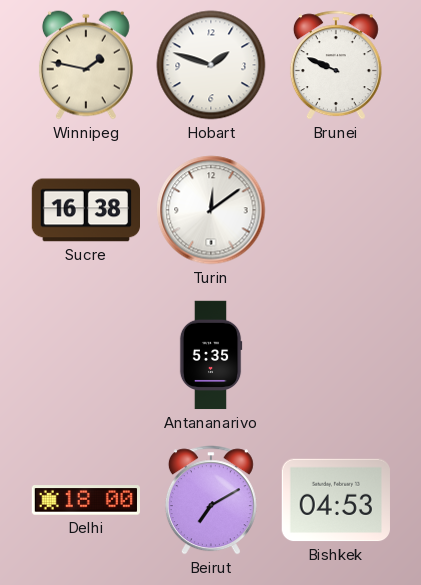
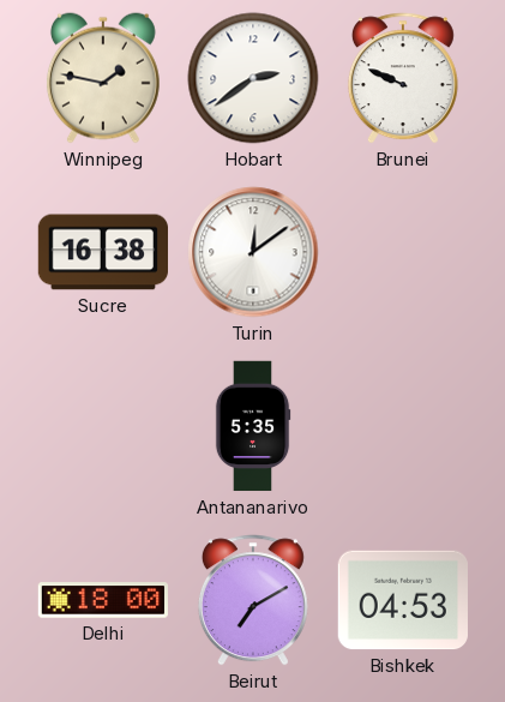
Hobart: 1:48 -> 2:39
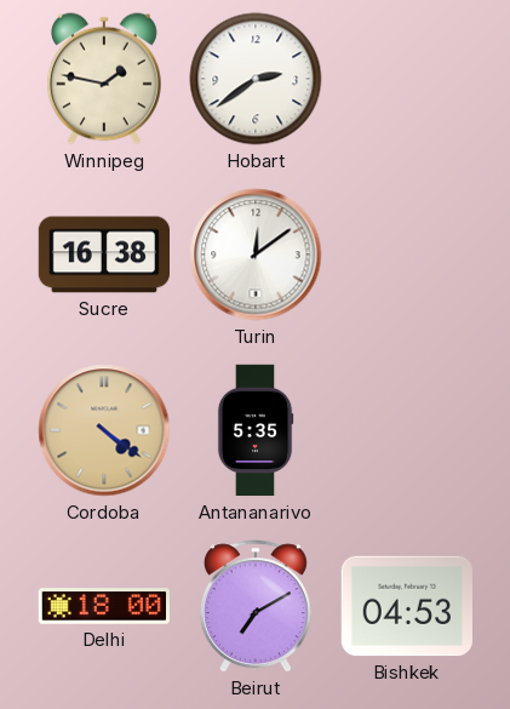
Brunei: 9:49 -> none
Cordoba: none -> 4:21
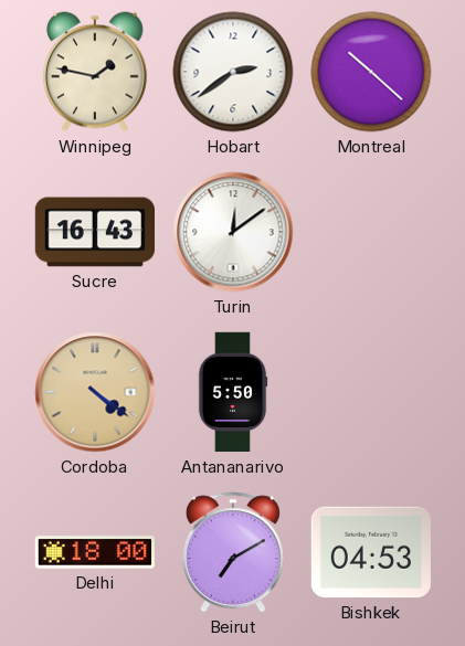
Montreal: none -> 10:22
Sucre: 16:38 -> 16:43
Antananarivo: 5:35 -> 5:50
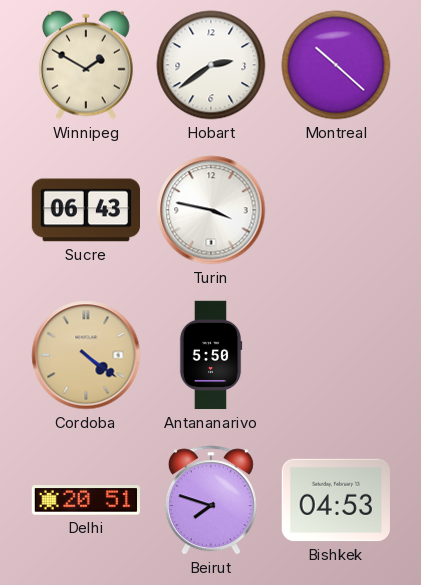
Winnipeg: 1:47 -> 1:50
Sucre: 16:43 -> 06:43
Turin: 12:09 -> 3:47
Delhi: 18:00 -> 20:51
Beirut: 7:10 -> 7:48
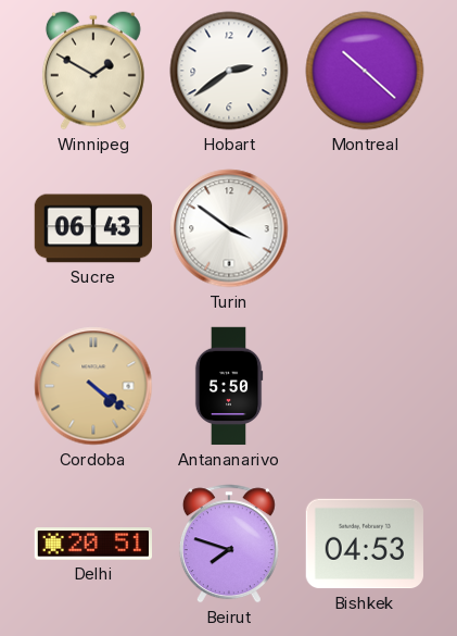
Turin: 3:47 -> 3:51
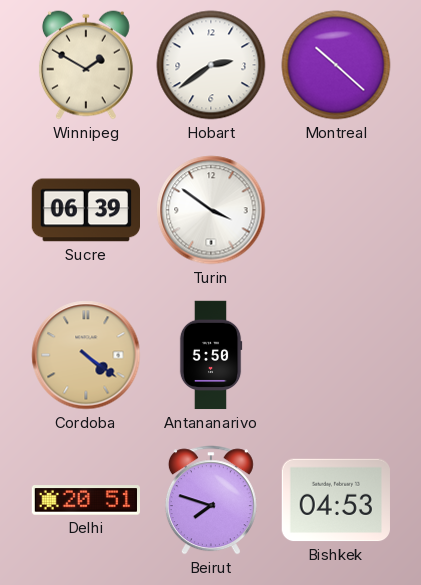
Sucre: 06:43 -> 06:39
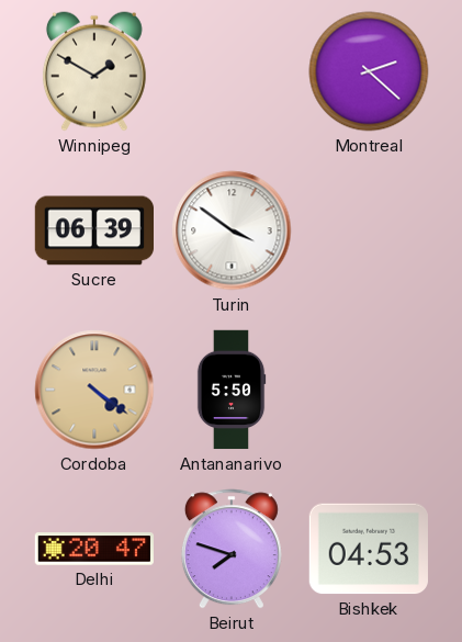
Hobart: 2:39 -> none
Montreal: 10:22 -> 2:22
Delhi: 20:51 -> 20:47
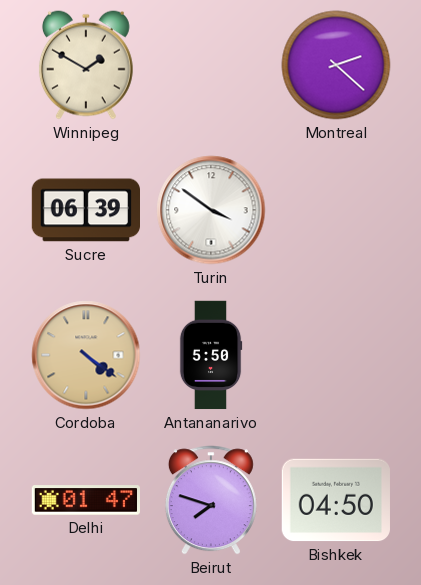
Delhi: 20:47 -> 01:47
Bishkek: 04:53 -> 04:50
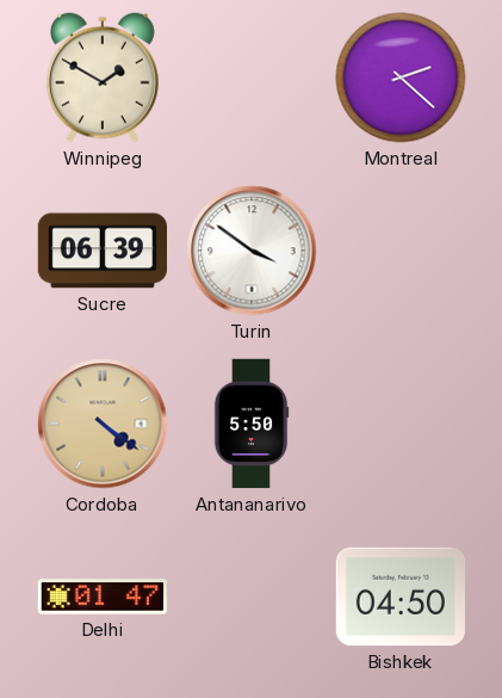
Beirut: 7:48 -> none
